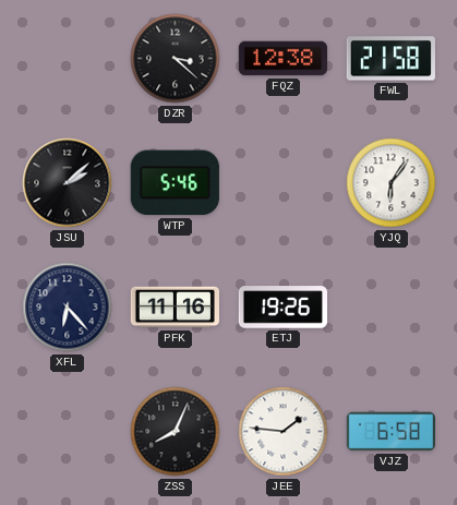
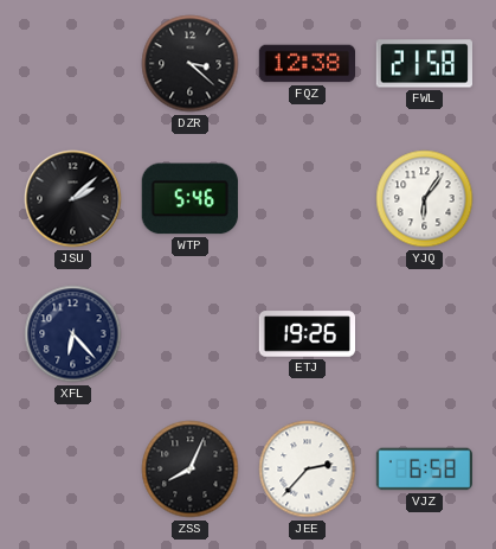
PFK: 11:16 -> none
JEE: 1:46 -> 2:37
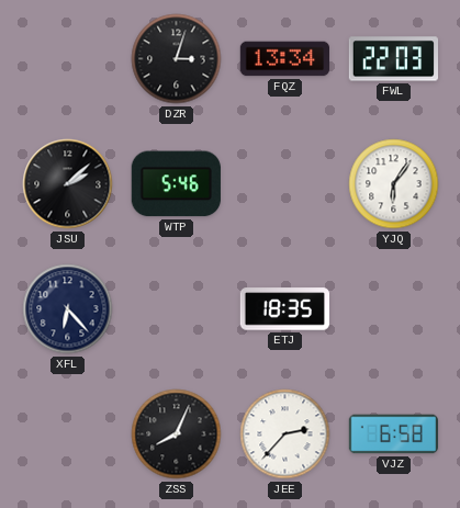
DZR: 3:22 -> 3:03
FQZ: 12:38 -> 13:34
FWL: 21:58 -> 22:03
ETJ: 19:26 -> 18:35
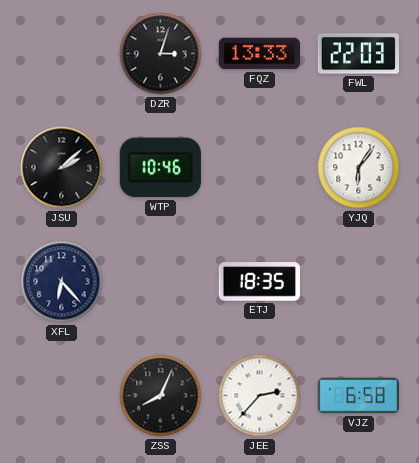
FQZ: 13:34 -> 13:33
WTP: 5:46 -> 10:46
